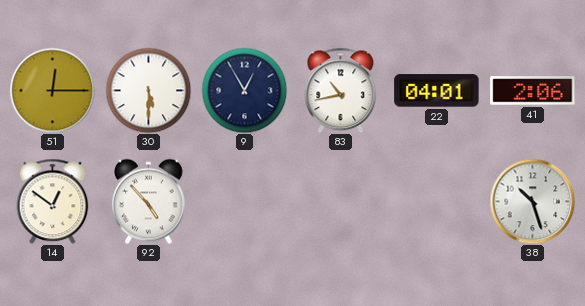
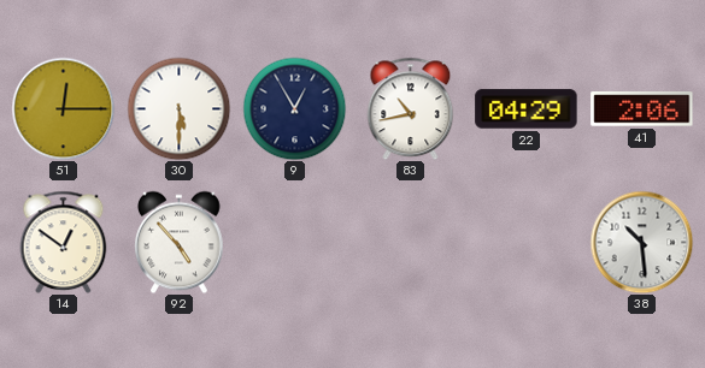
22: 04:01 -> 04:29
38: 10:27 -> 10:29
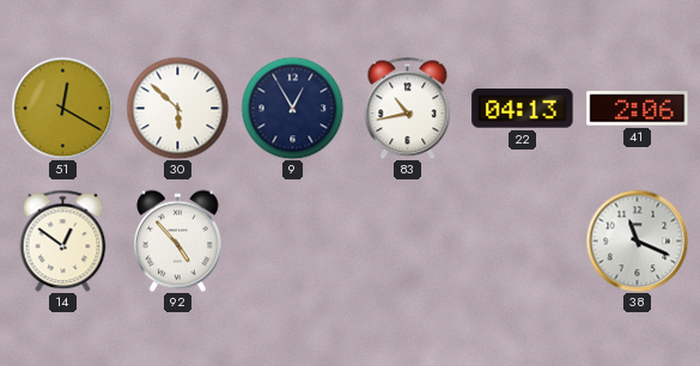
51: 12:15 -> 12:20
30: 5:30 -> 5:52
22: 04:29 -> 04:13
38: 10:29 -> 11:19
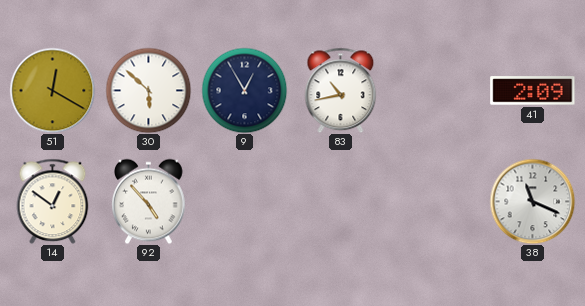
22: 04:13 -> none
41: 2:06 -> 2:09
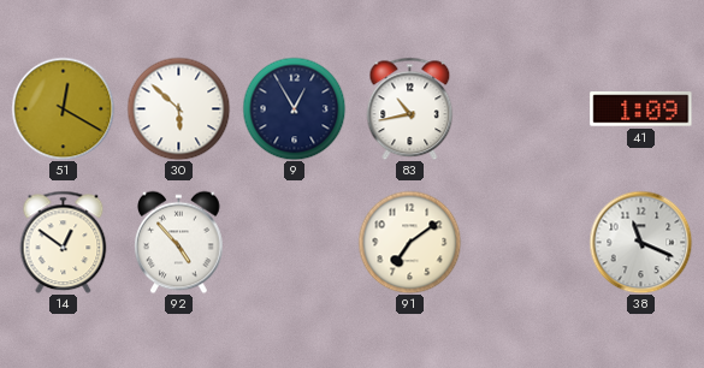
41: 2:09 -> 1:09
91: none -> 7:09
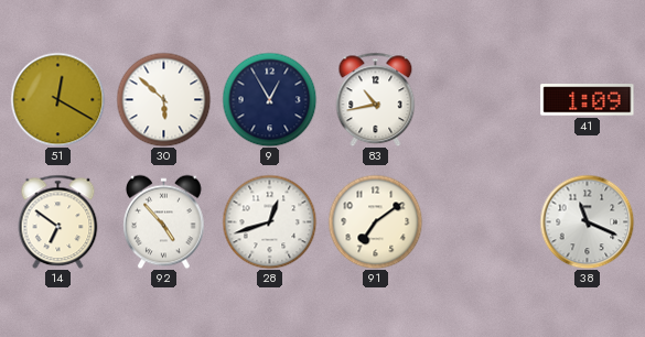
14: 12:51 -> 6:51
28: none -> 12:42
